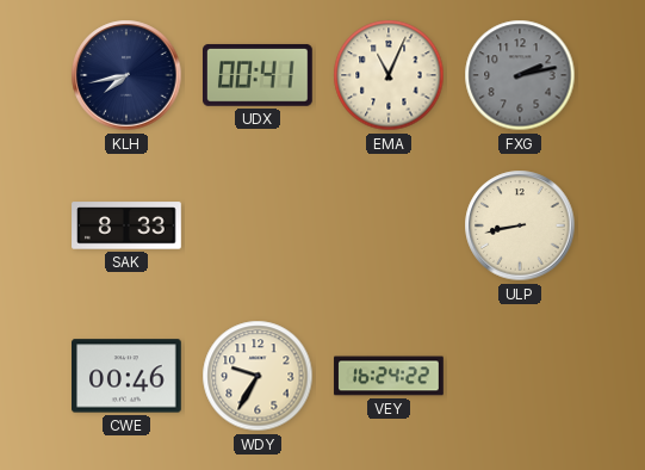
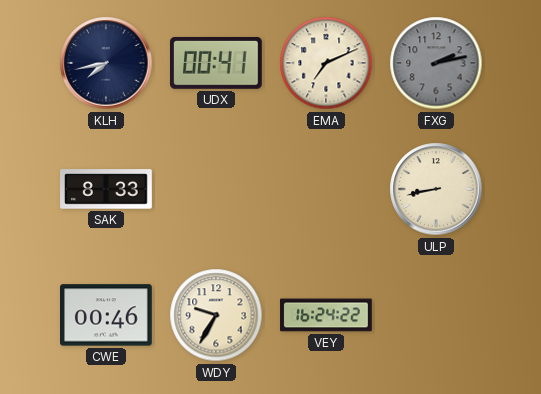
EMA: 11:04 -> 7:11
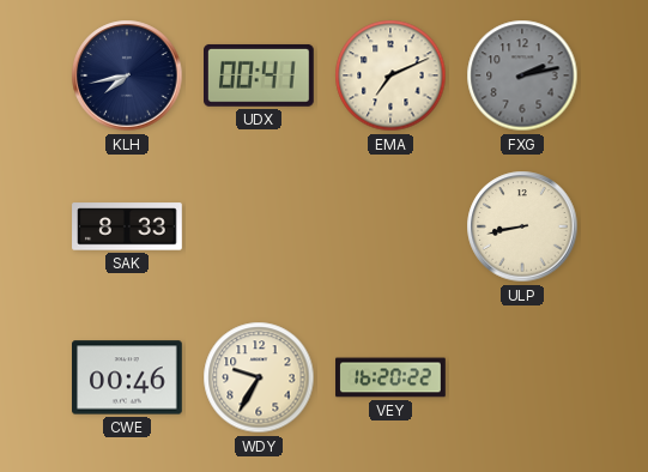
VEY: 16:24 -> 16:20
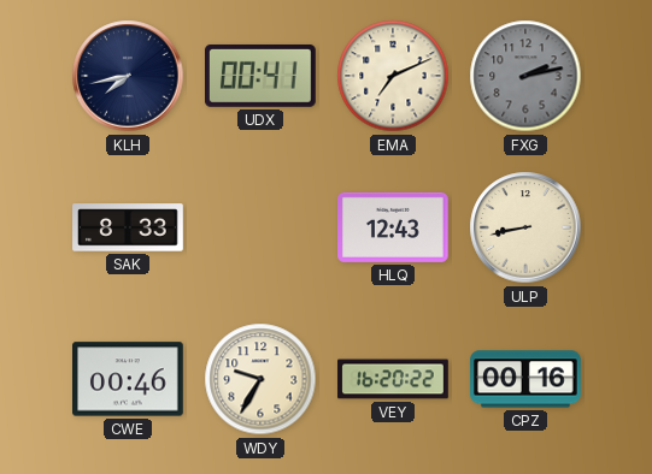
HLQ: none -> 12:43
CPZ: none -> 00:16
